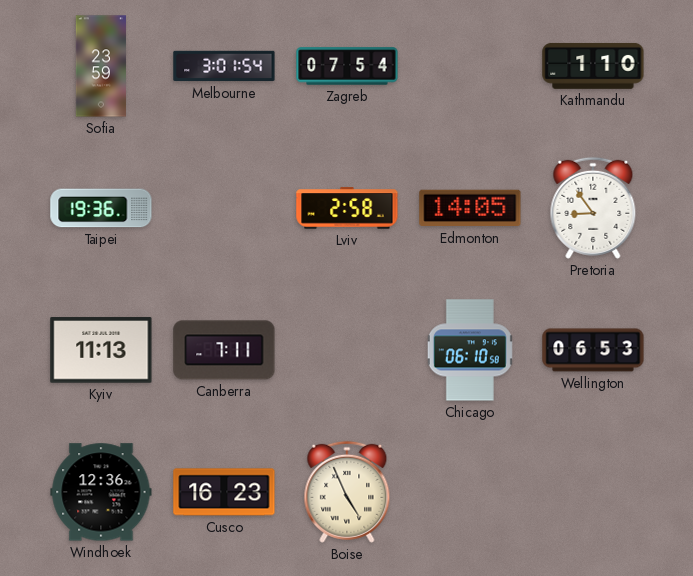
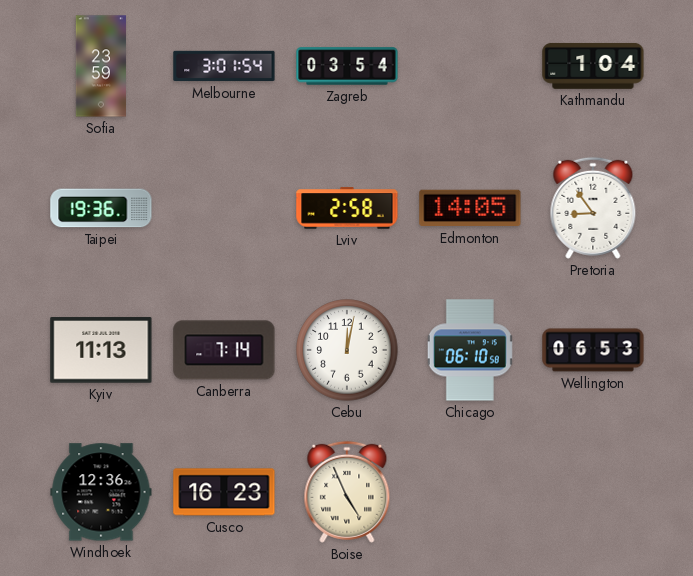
Zagreb: 07:54 -> 03:54
Kathmandu: 1:10 -> 1:04
Canberra: 7:11 -> 7:14
Cebu: none -> 12:02
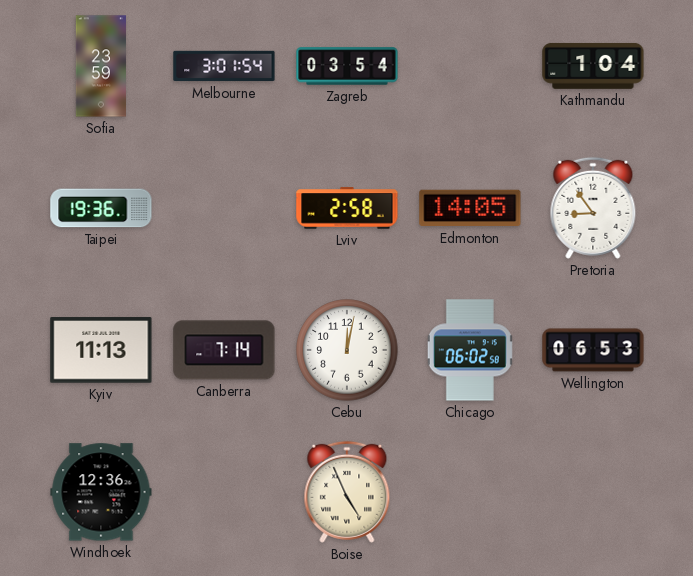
Chicago: 06:10 -> 06:02
Cusco: 16:23 -> none
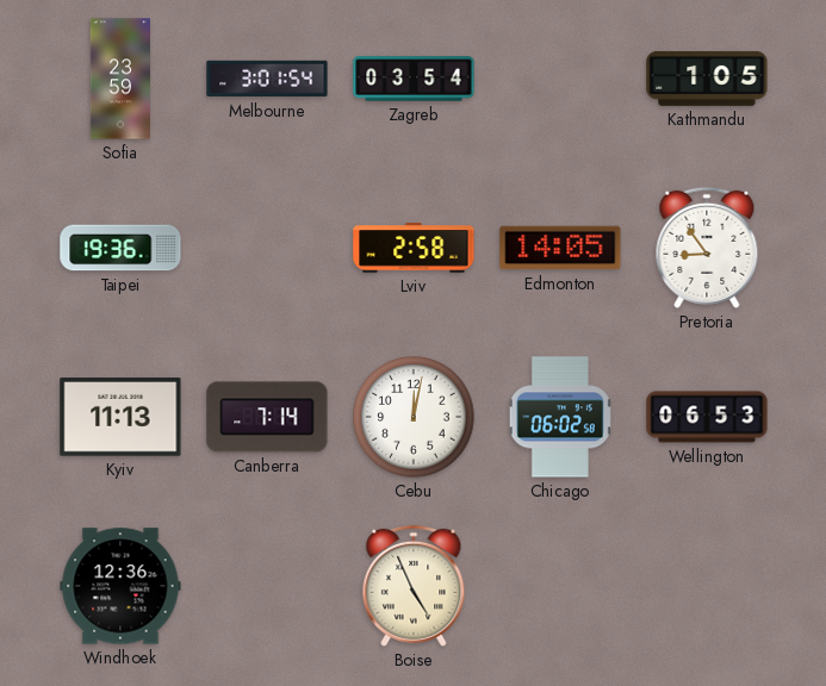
Kathmandu: 1:04 -> 1:05
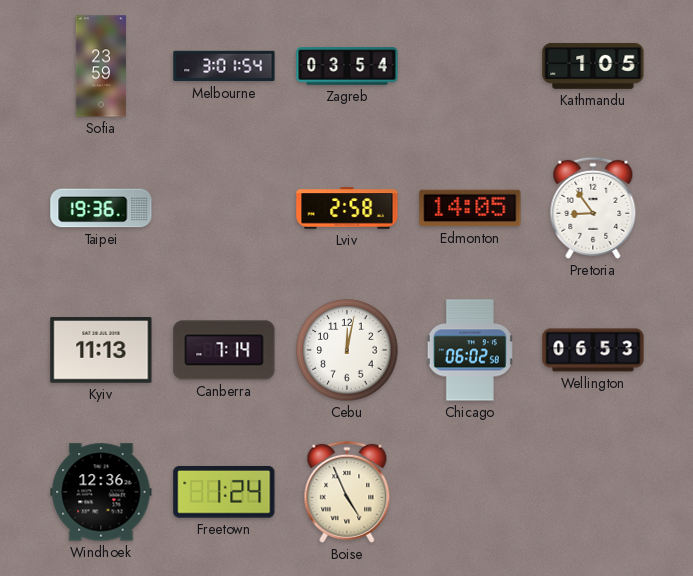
Freetown: none -> 1:24
